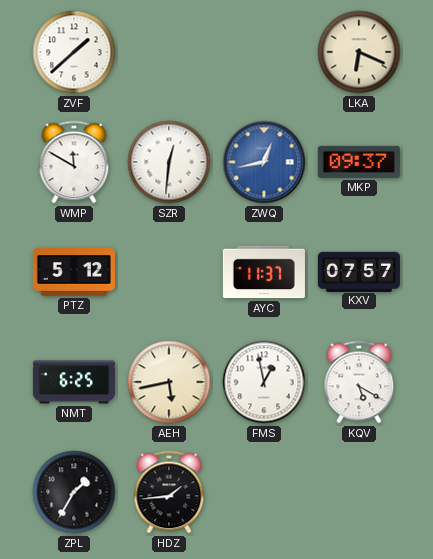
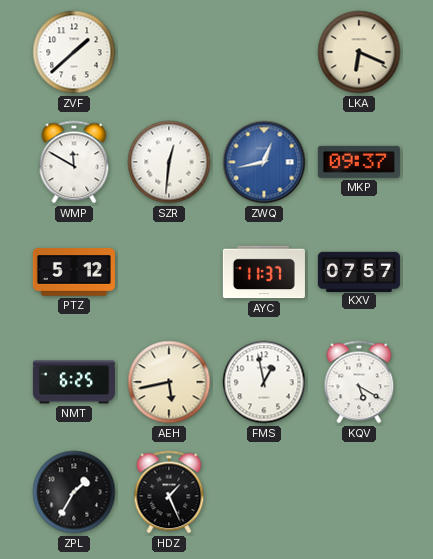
HDZ: 1:44 -> 1:26
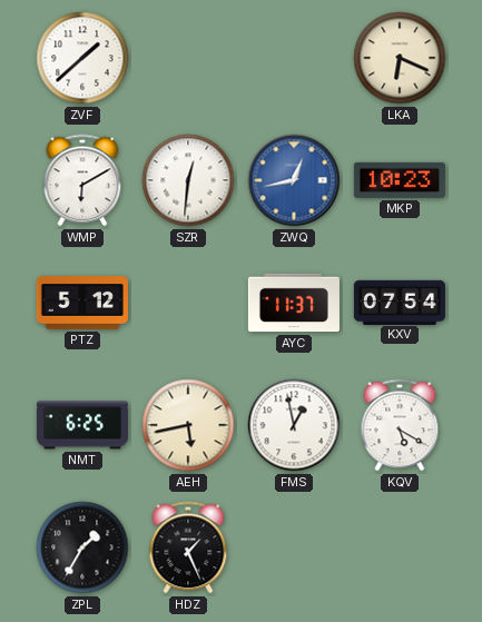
WMP: 11:50 -> 6:10
MKP: 09:37 -> 10:23
KXV: 07:57 -> 07:54
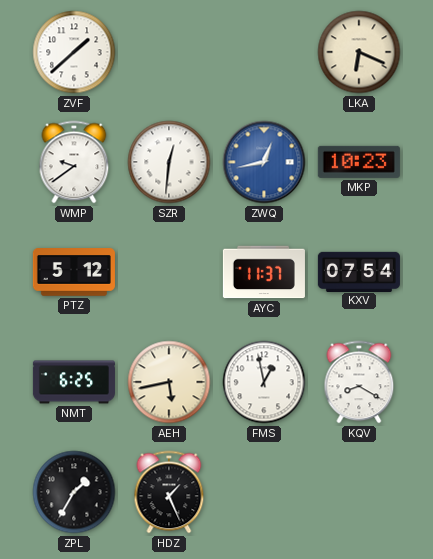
WMP: 6:10 -> 9:39
KQV: 5:20 -> 8:20
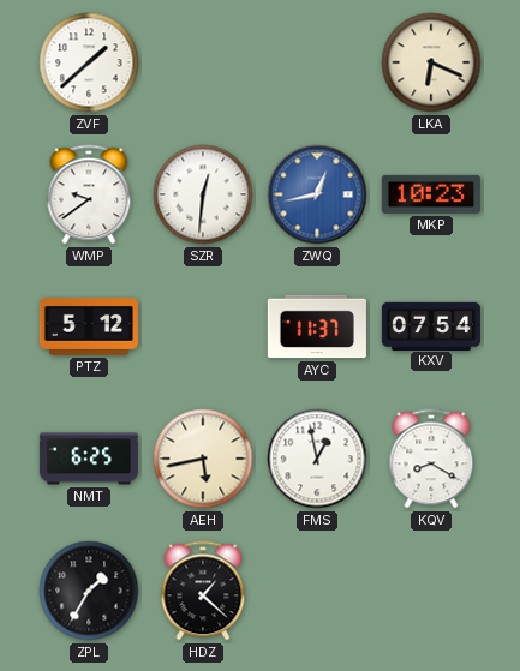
HDZ: 1:26 -> 1:22
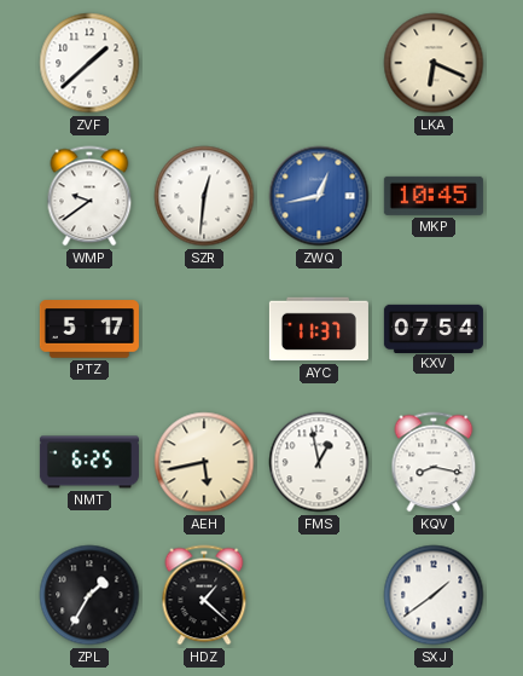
MKP: 10:23 -> 10:45
PTZ: 5:12 -> 5:17
KQV: 8:20 -> 8:17
SXJ: none -> 1:39
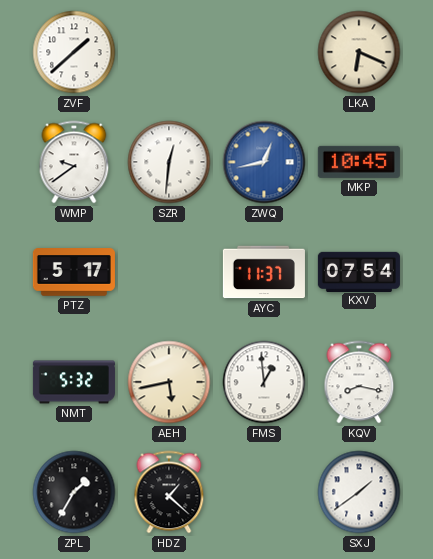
NMT: 6:25 -> 5:32
FMS: 12:58 -> 12:59
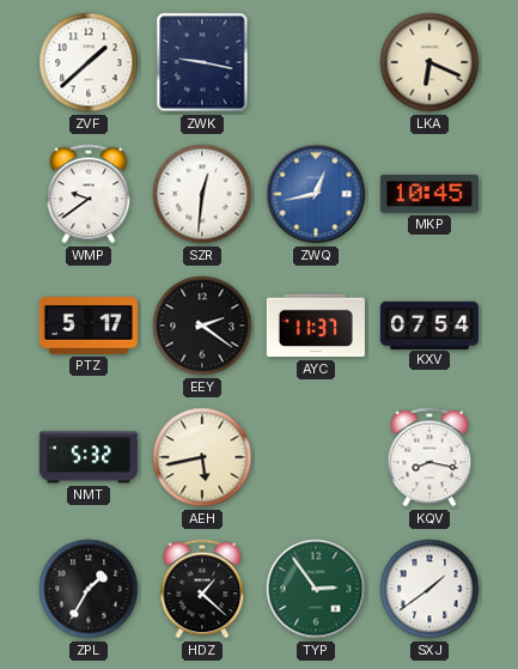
ZWK: none -> 9:17
EEY: none -> 2:21
FMS: 12:59 -> none
TYP: none -> 2:54
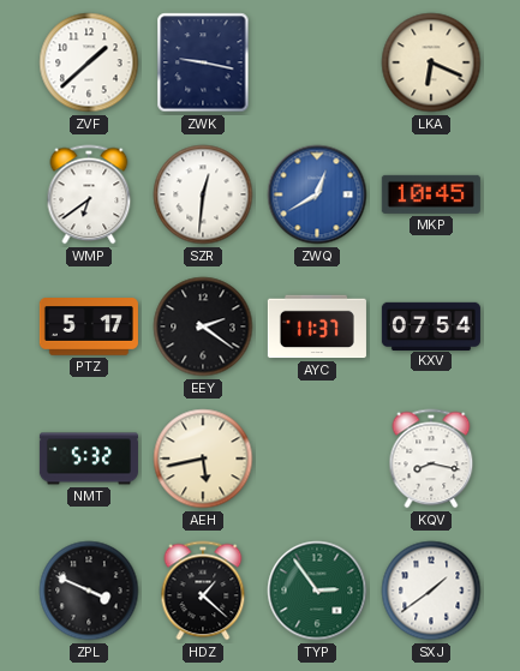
WMP: 9:39 -> 6:39
ZWQ: 12:43 -> 12:40
ZPL: 1:35 -> 3:49
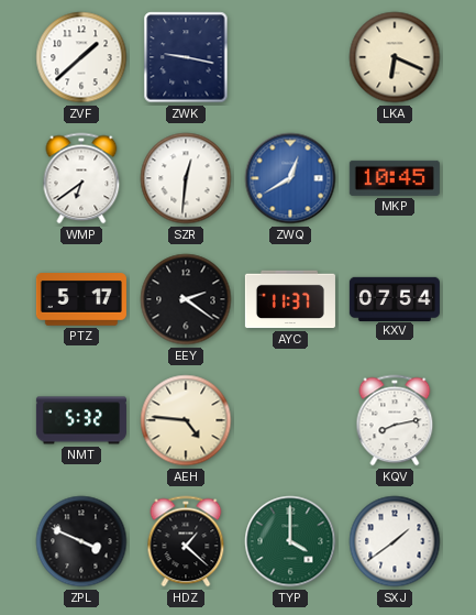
AEH: 5:43 -> 4:46
KQV: 8:17 -> 8:13
TYP: 2:54 -> 4:00
